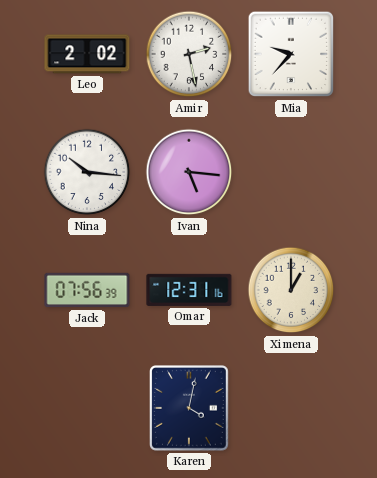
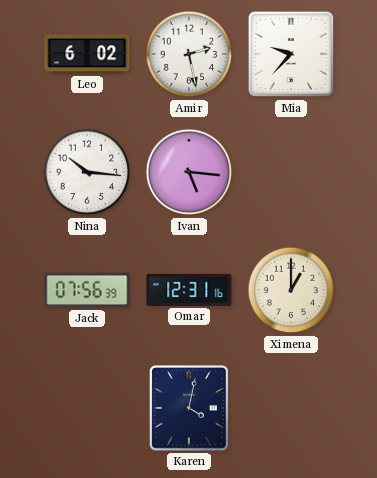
Leo: 2:02 -> 6:02
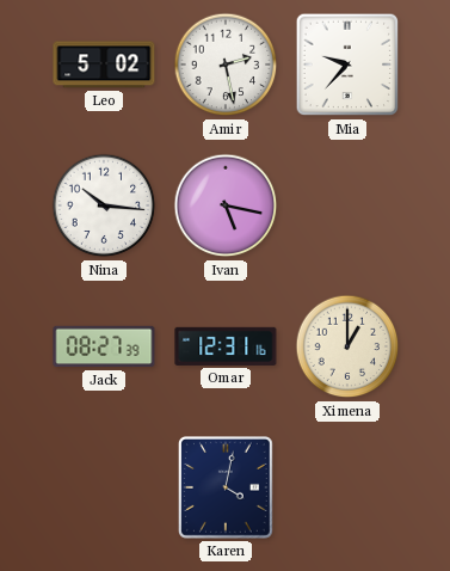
Leo: 6:02 -> 5:02
Ivan: 5:16 -> 5:17
Jack: 07:56 -> 08:27
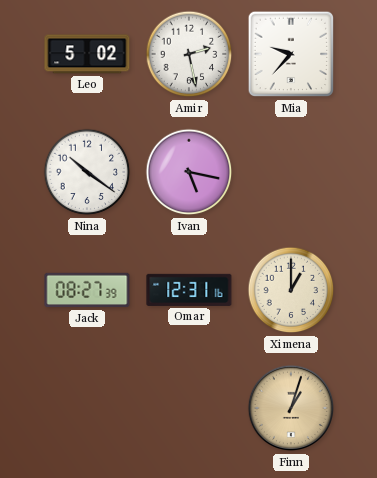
Nina: 10:16 -> 10:21
Karen: 4:02 -> none
Finn: none -> 1:03
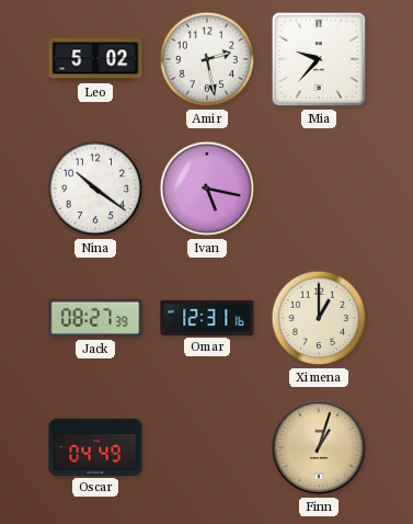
Oscar: none -> 04:49
